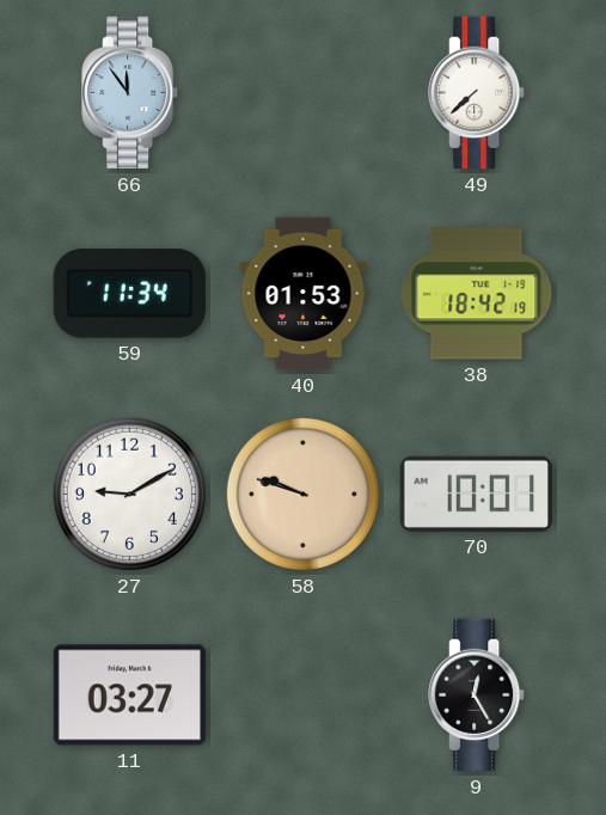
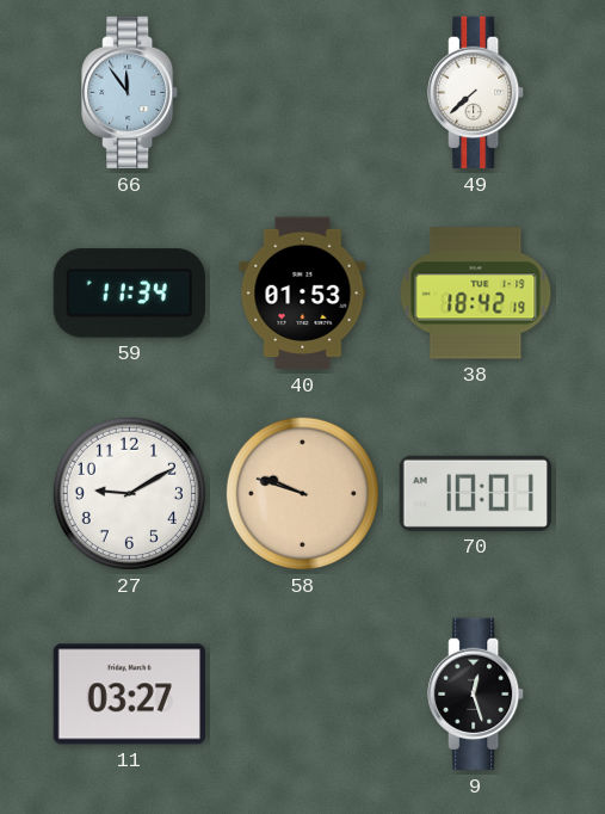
9: 12:25 -> 12:27
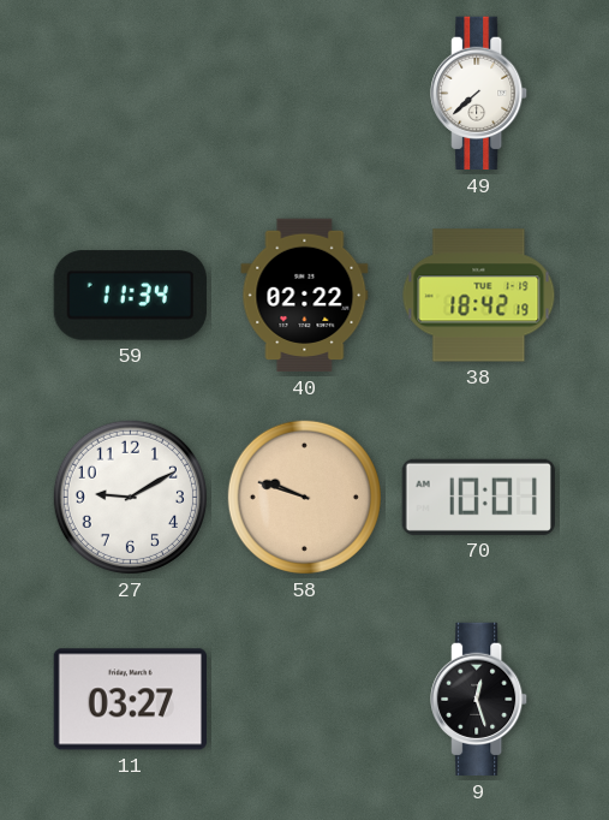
66: 11:54 -> none
40: 01:53 -> 02:22
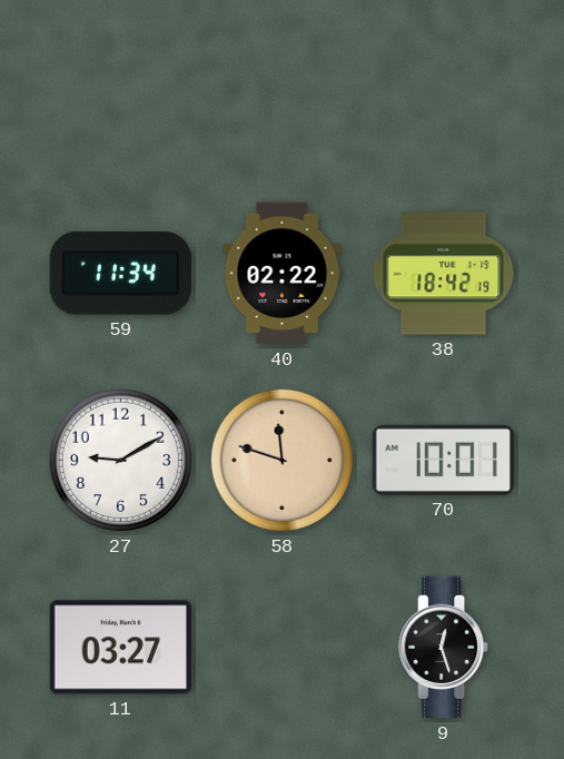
49: 7:38 -> none
58: 9:48 -> 11:48
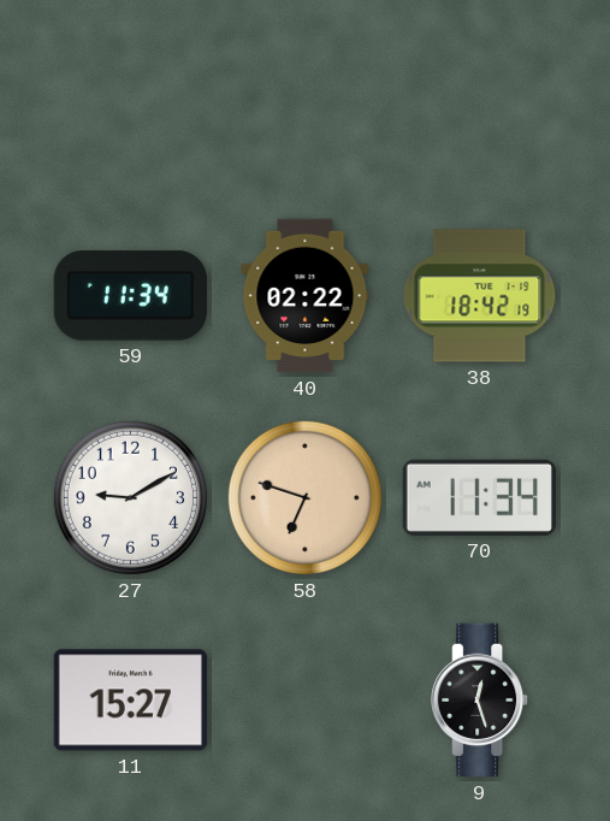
58: 11:48 -> 6:48
70: 10:01 -> 11:34
11: 03:27 -> 15:27
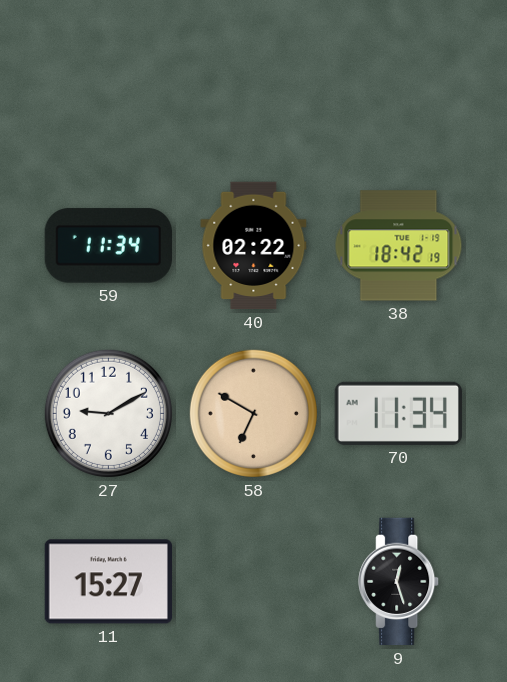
58: 6:48 -> 6:50
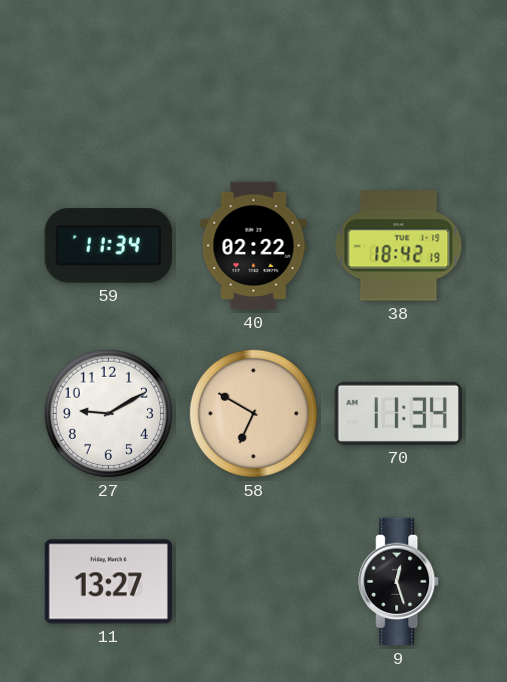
11: 15:27 -> 13:27
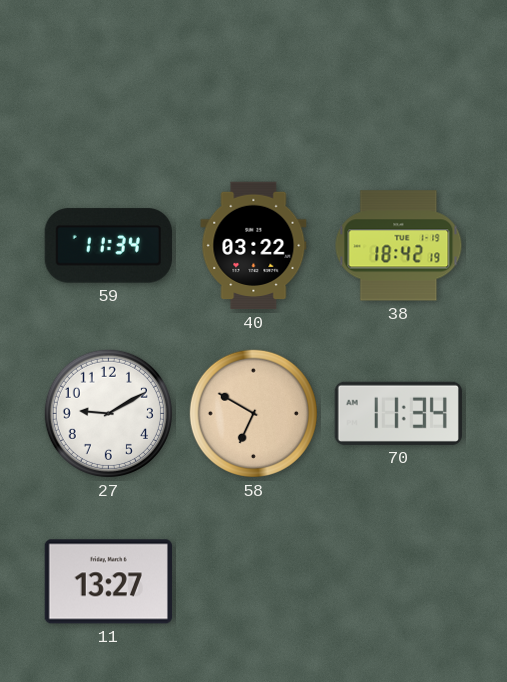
40: 02:22 -> 03:22
9: 12:27 -> none
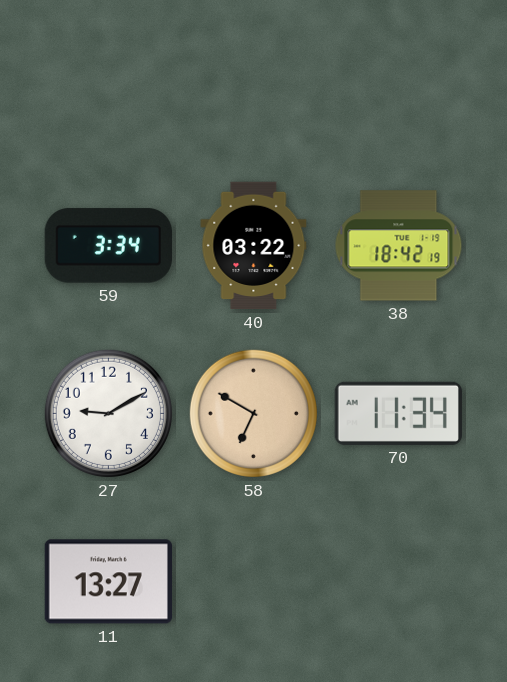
59: 11:34 -> 3:34
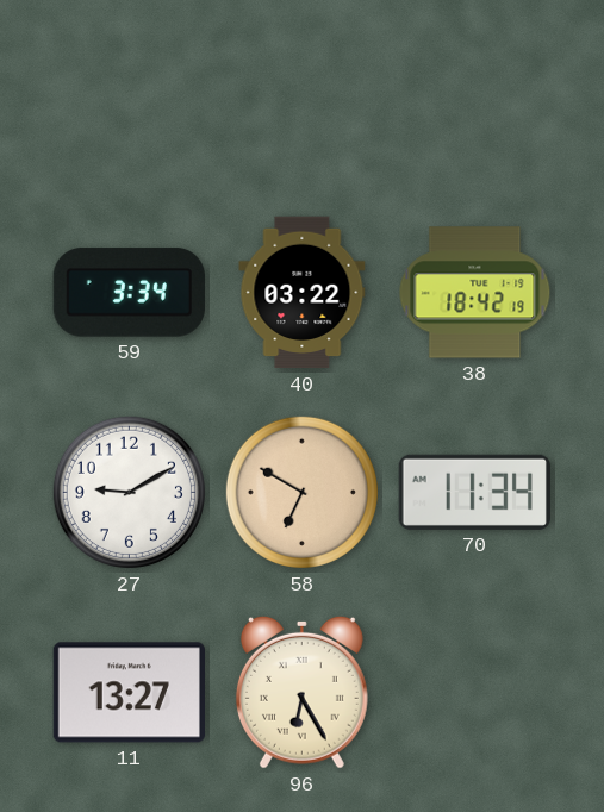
96: none -> 6:25
